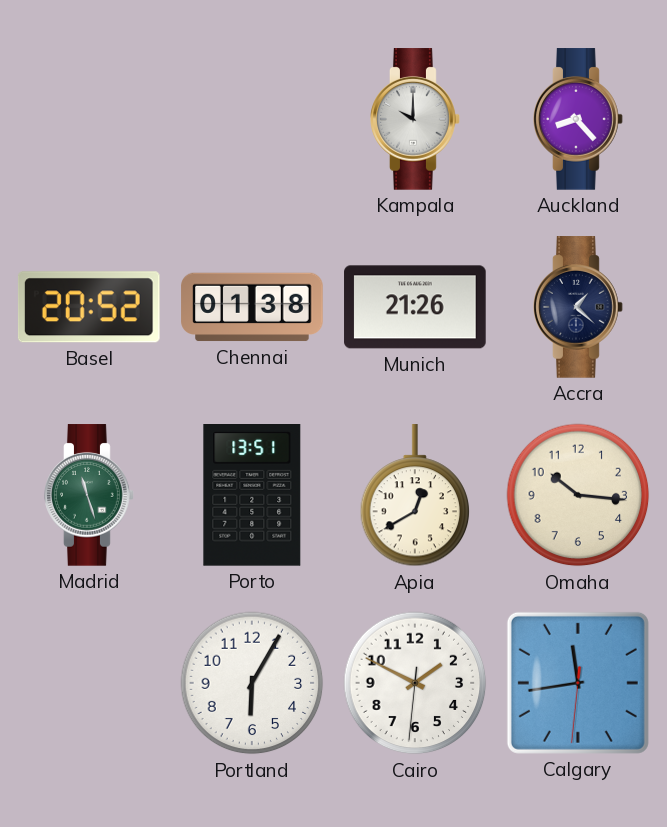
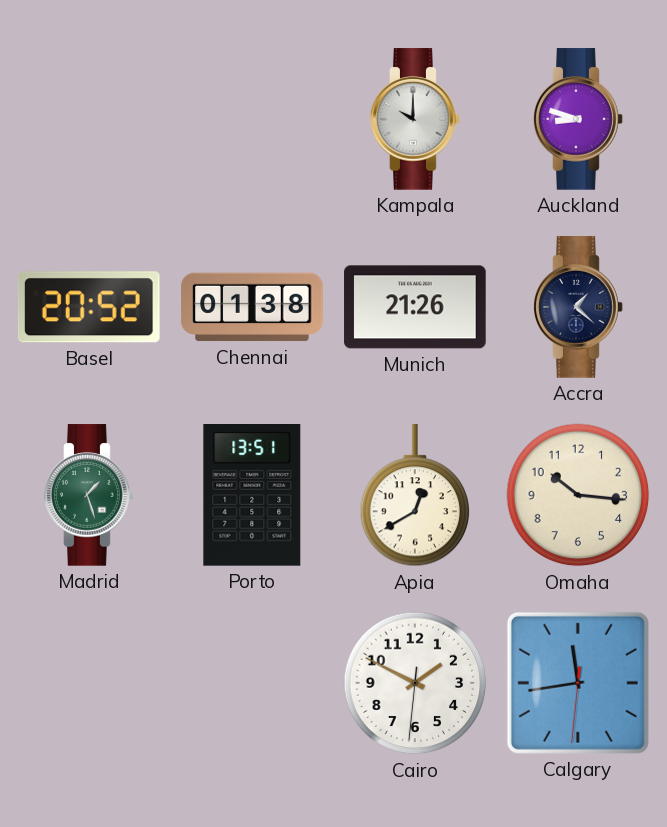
Auckland: 8:23 -> 8:48
Madrid: 11:27 -> 1:27
Portland: 6:05 -> none
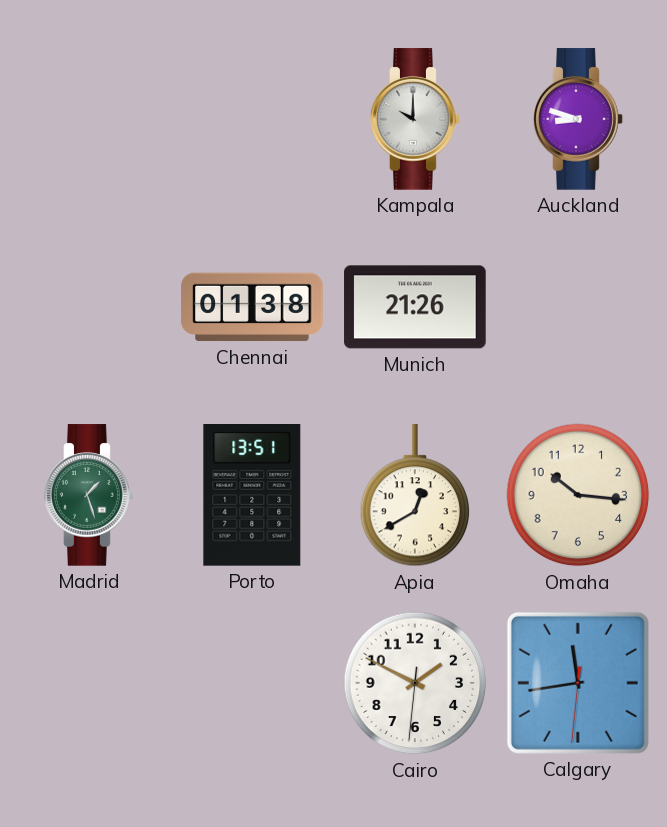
Basel: 20:52 -> none
Accra: 1:22 -> none
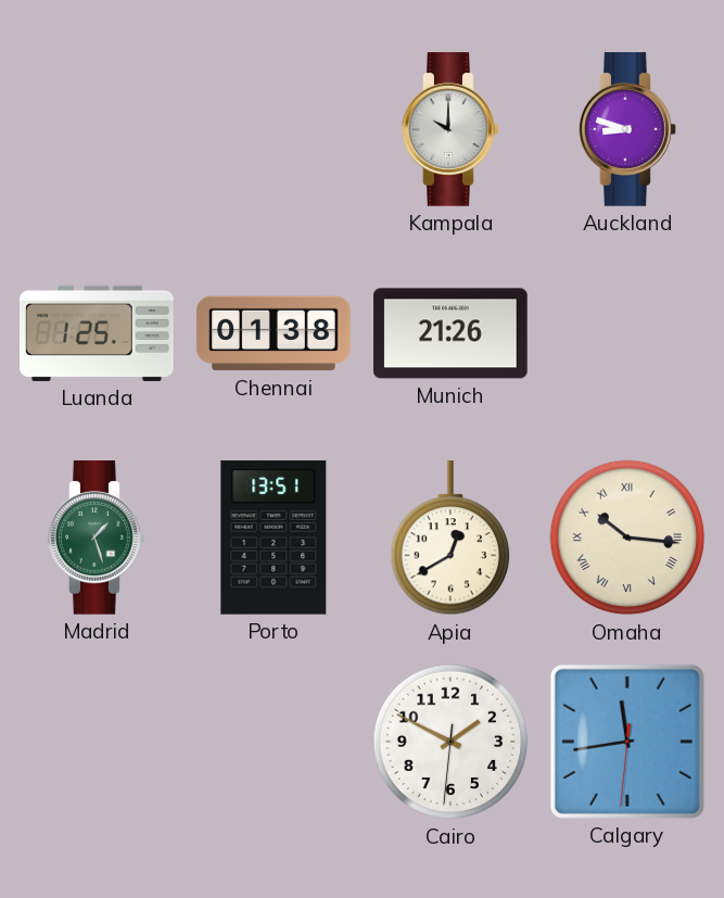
Luanda: none -> 1:25
Omaha numerals: Arabic -> Roman
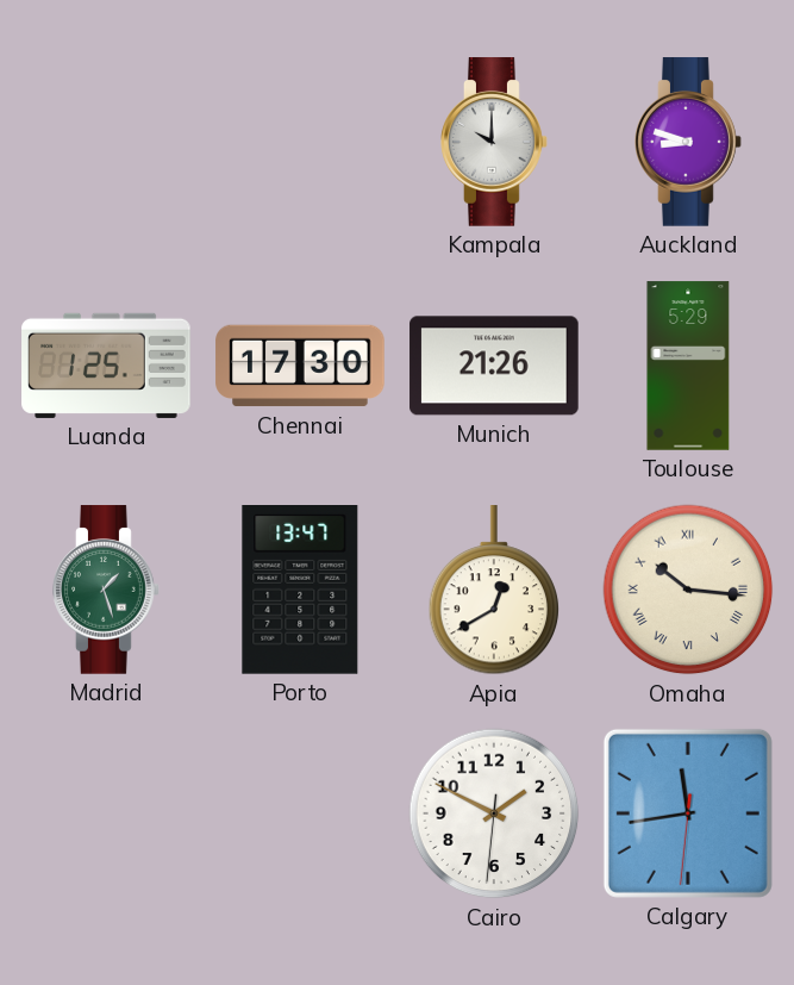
Chennai: 01:38 -> 17:30
Toulouse: none -> 5:29
Porto: 13:51 -> 13:47
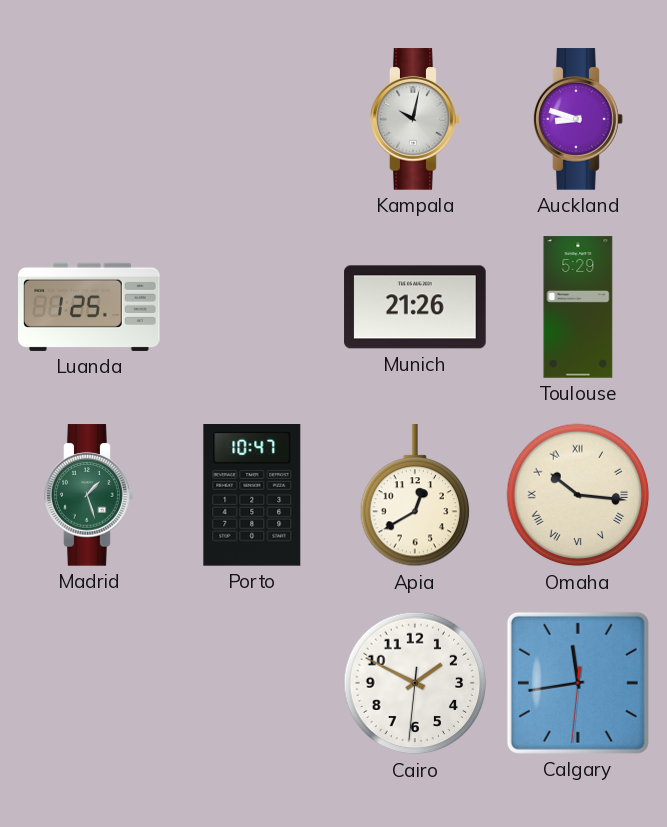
Kampala: 10:00 -> 10:02
Chennai: 17:30 -> none
Porto: 13:47 -> 10:47
